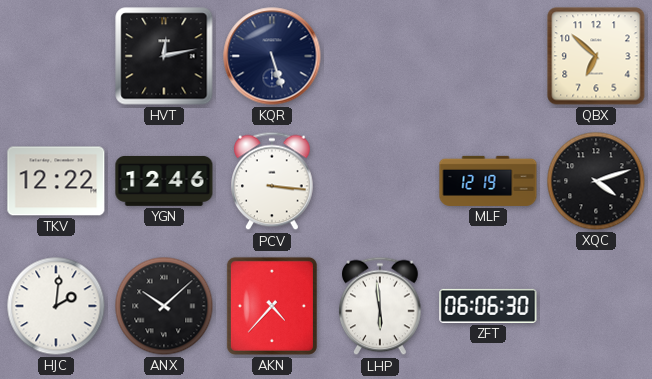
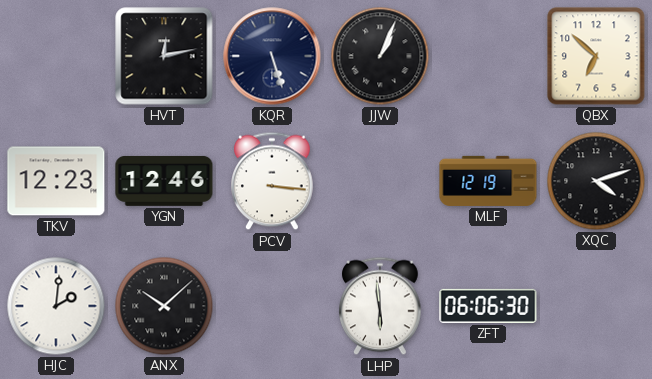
JJW: none -> 1:04
TKV: 12:22 -> 12:23
AKN: 4:37 -> none
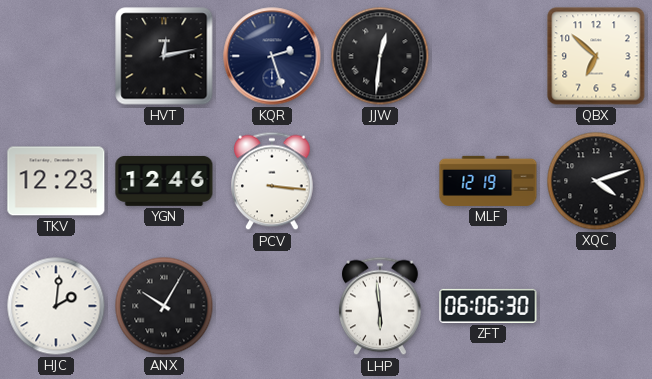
KQR: 5:27 -> 2:27
JJW: 1:04 -> 12:31
ANX: 10:08 -> 10:05
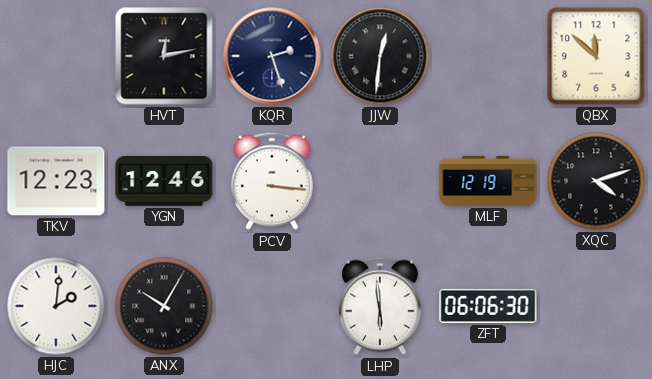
QBX: 6:52 -> 11:52
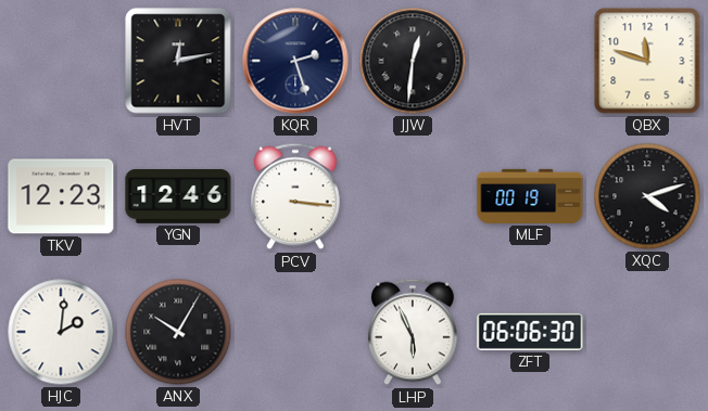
QBX: 11:52 -> 11:48
MLF: 12:19 -> 00:19
LHP: 5:59 -> 5:56
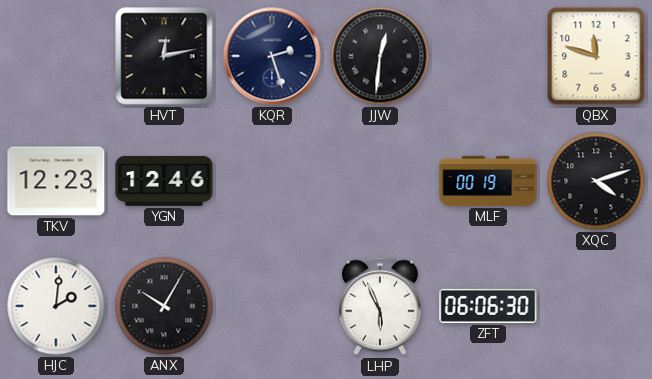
PCV: 3:16 -> none
